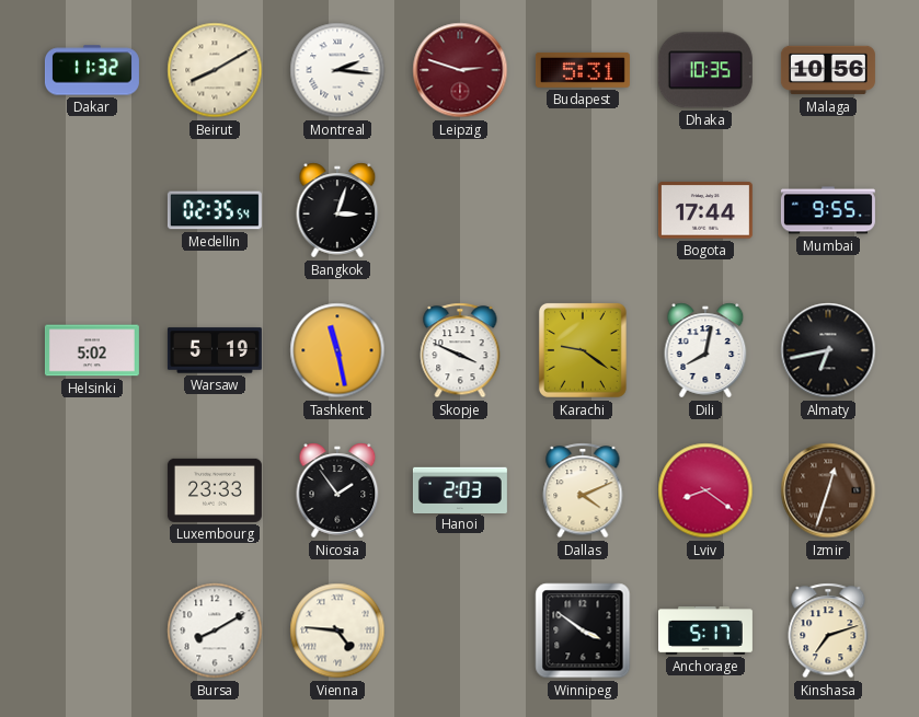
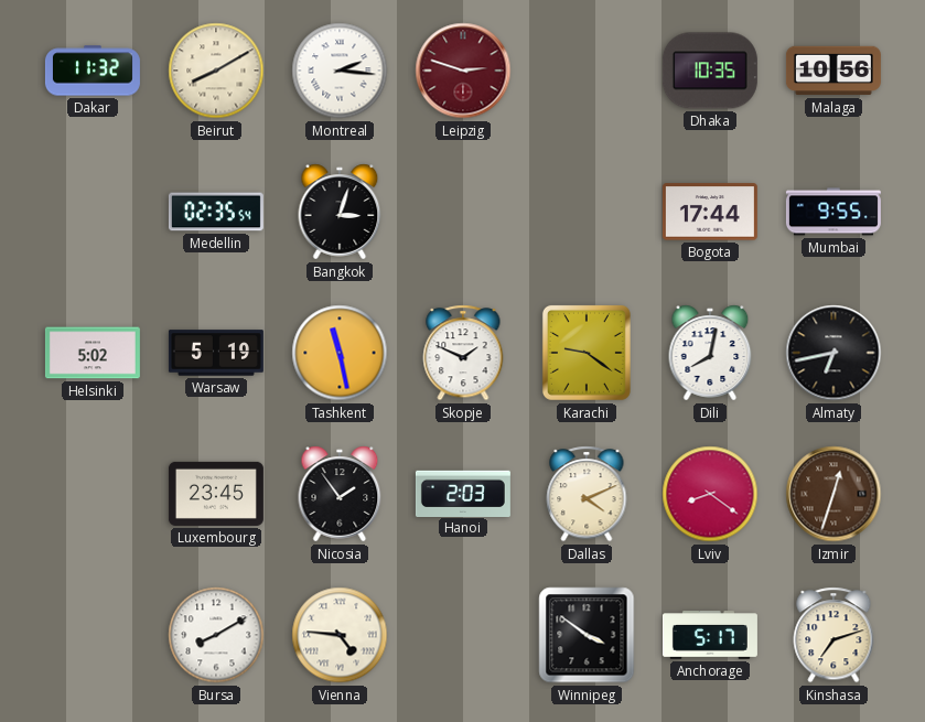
Budapest: 5:31 -> none
Skopje: 3:49 -> 1:49
Luxembourg: 23:33 -> 23:45
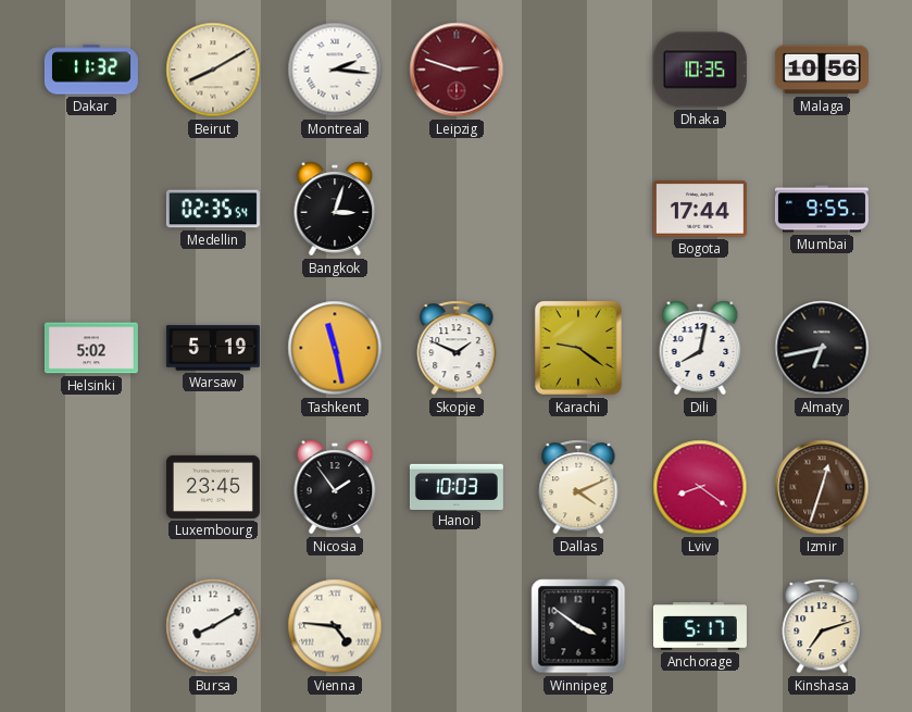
Hanoi: 2:03 -> 10:03
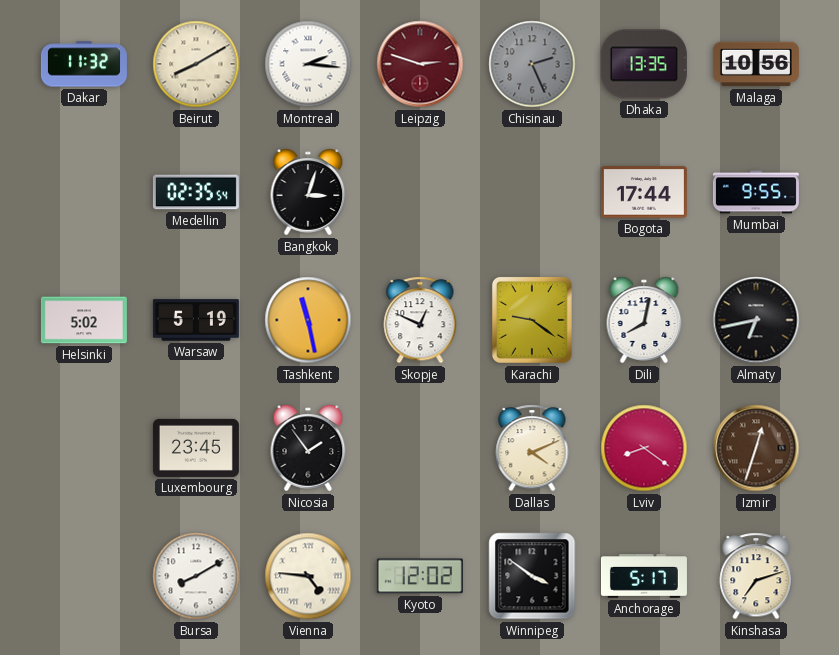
Chisinau: none -> 2:26
Dhaka: 10:35 -> 13:35
Skopje: 1:49 -> 12:49
Hanoi: 10:03 -> none
Kyoto: none -> 12:02
